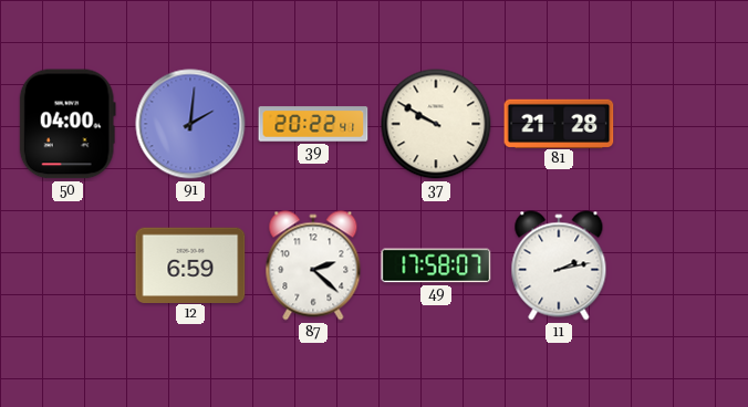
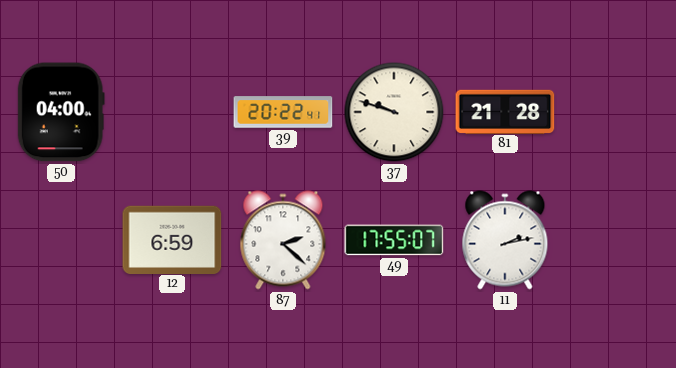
91: 2:01 -> none
37: 9:50 -> 9:48
49: 17:58 -> 17:55
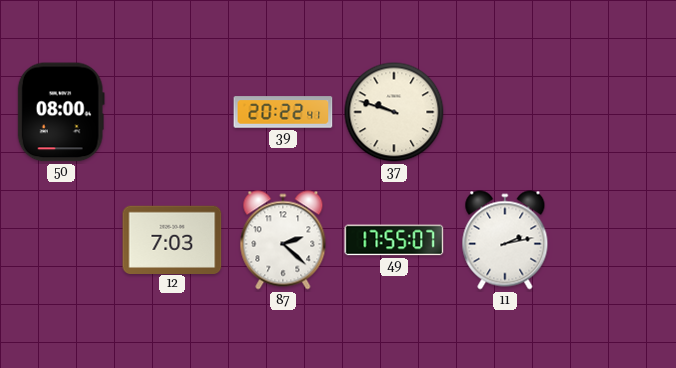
50: 04:00 -> 08:00
81: 21:28 -> none
12: 6:59 -> 7:03
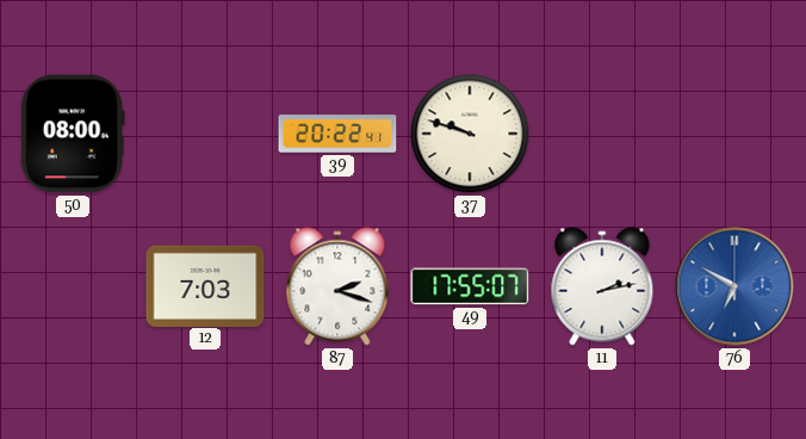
87: 2:22 -> 2:18
76: none -> 6:50
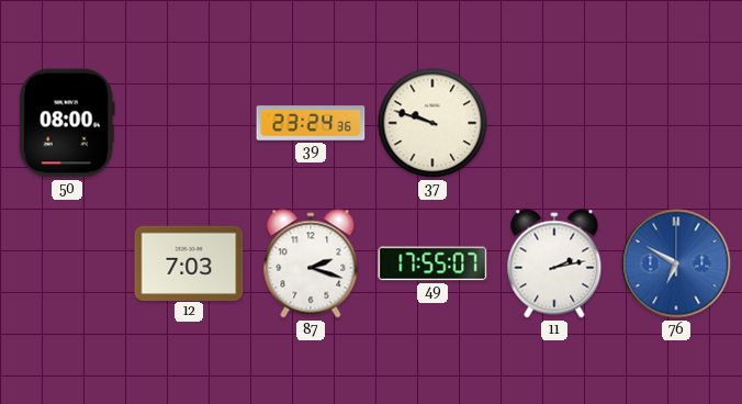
39: 20:22 -> 23:24
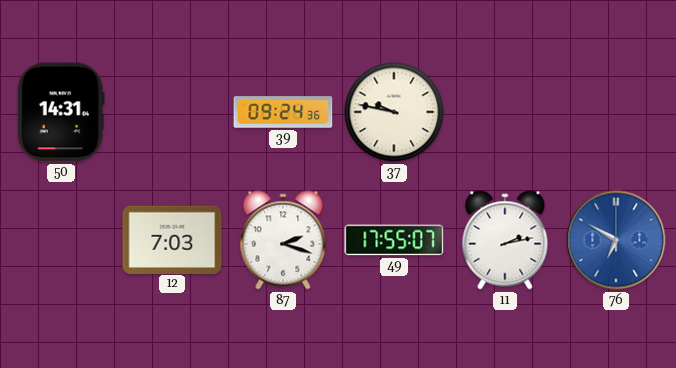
50: 08:00 -> 14:31
39: 23:24 -> 09:24
37: 9:48 -> 9:47
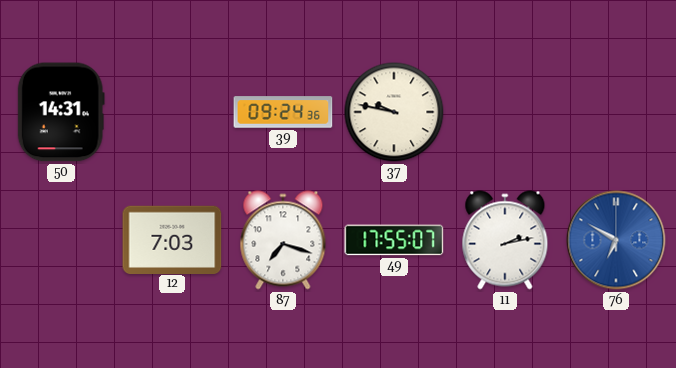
87: 2:18 -> 7:18
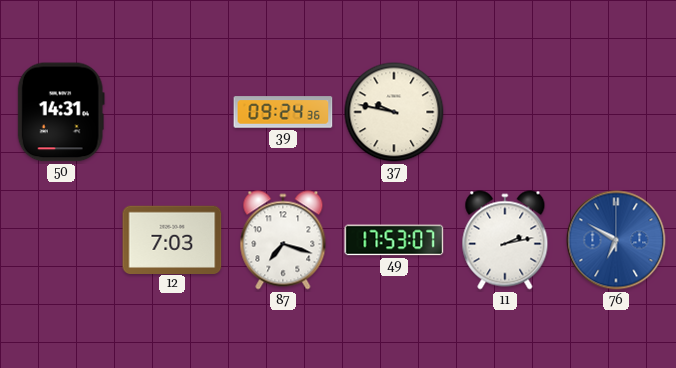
49: 17:55 -> 17:53
